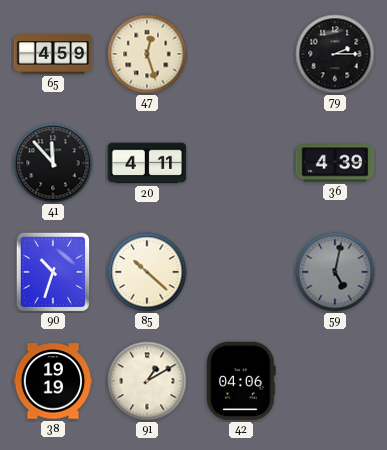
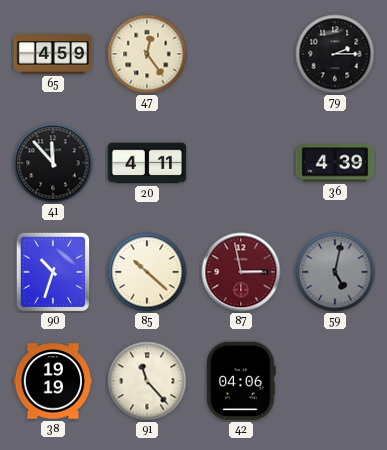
47: 12:27 -> 12:24
87: none -> 2:58
91: 1:10 -> 11:23
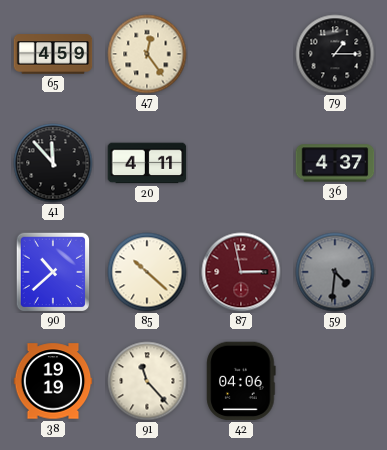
79: 2:15 -> 1:15
36: 4:39 -> 4:37
90: 10:33 -> 10:38
59: 5:02 -> 4:31
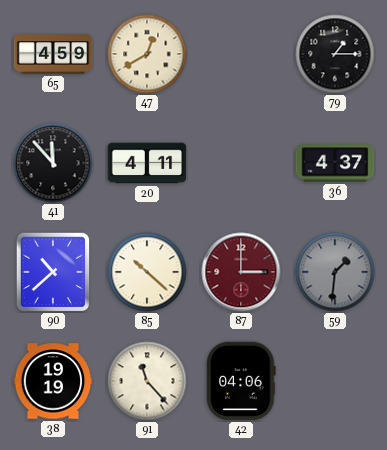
47: 12:24 -> 12:40
87: 2:58 -> 3:00
59: 4:31 -> 1:31
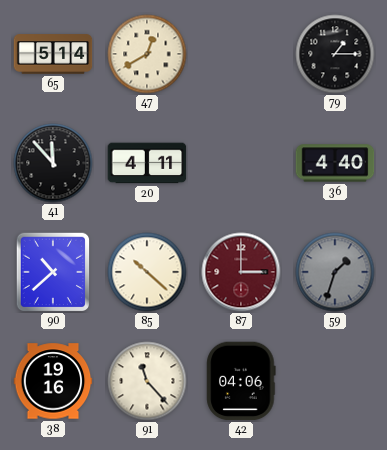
65: 4:59 -> 5:14
36: 4:37 -> 4:40
59: 1:31 -> 1:33
38: 19:19 -> 19:16
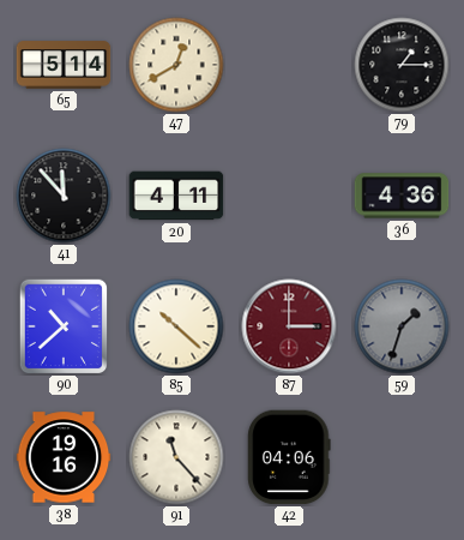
36: 4:40 -> 4:36
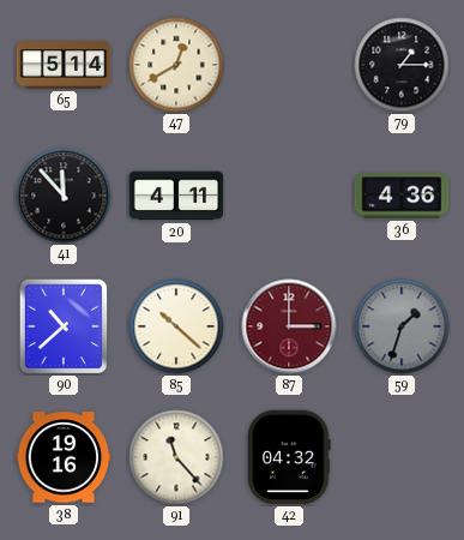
42: 04:06 -> 04:32
